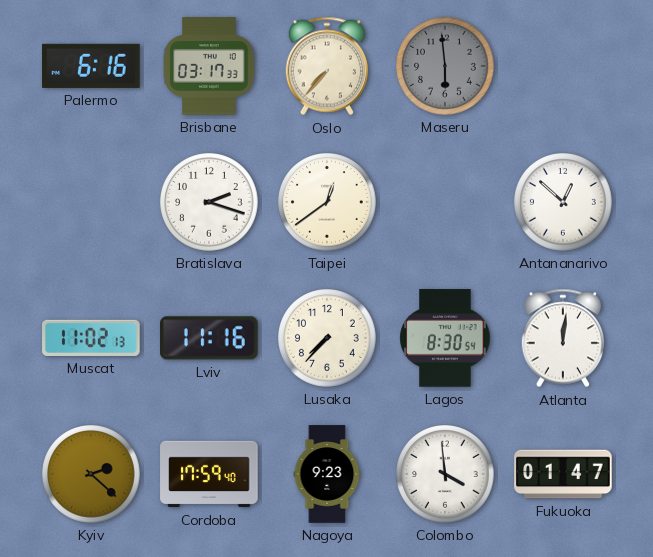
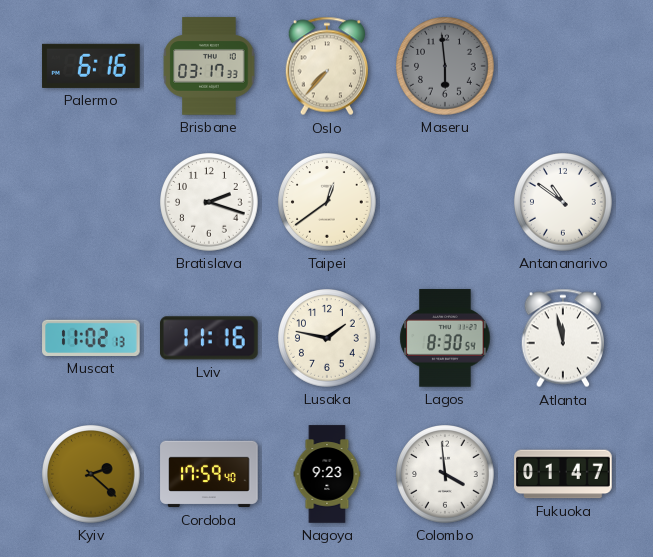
Antananarivo: 12:52 -> 10:51
Lusaka: 7:37 -> 1:47
Atlanta: 12:01 -> 11:58
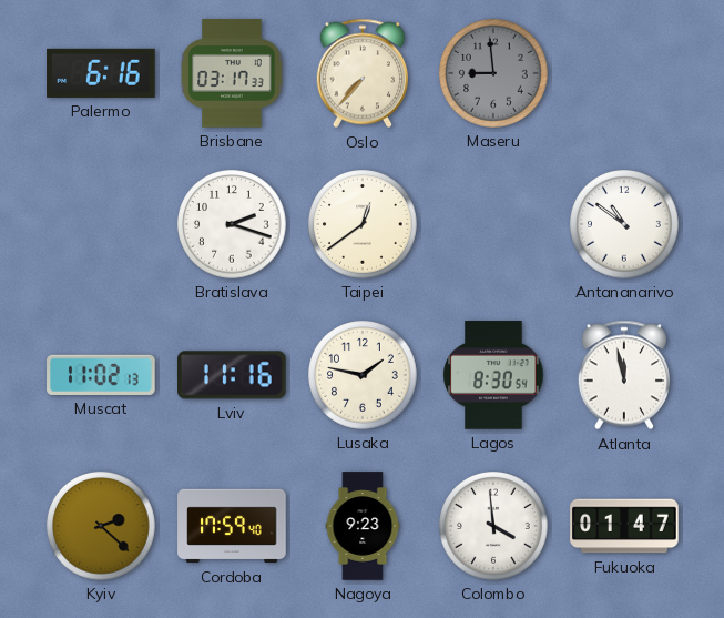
Maseru: 5:59 -> 8:59
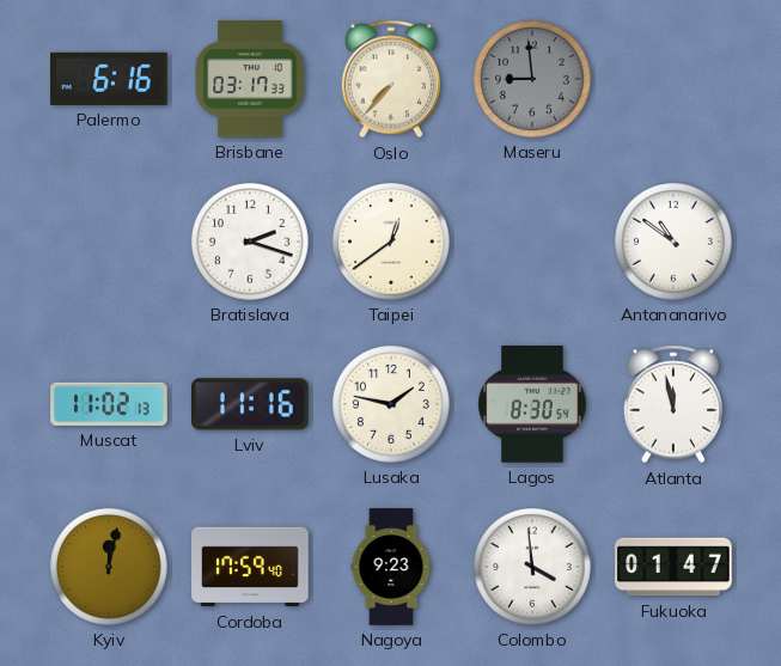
Kyiv: 2:22 -> 12:02
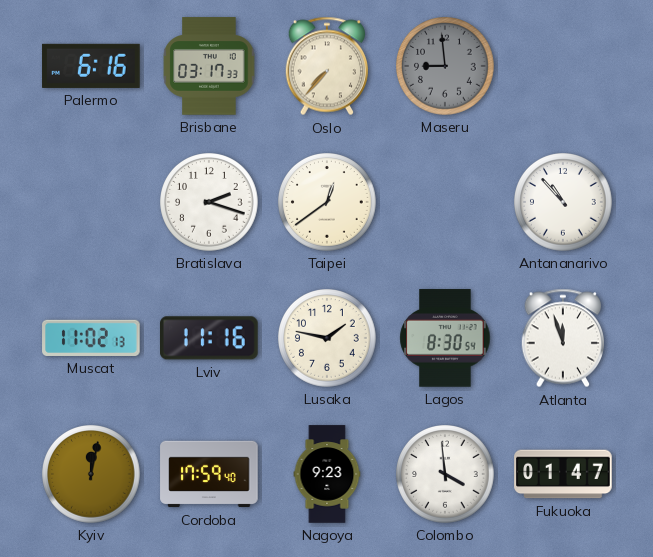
Antananarivo: 10:51 -> 10:53
Atlanta: 11:58 -> 11:57
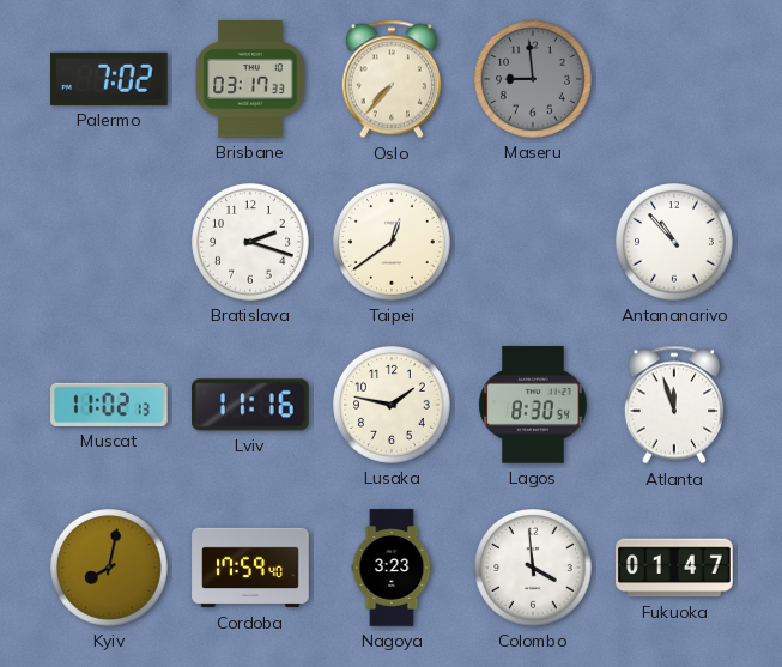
Palermo: 6:16 -> 7:02
Kyiv: 12:02 -> 8:02
Nagoya: 9:23 -> 3:23
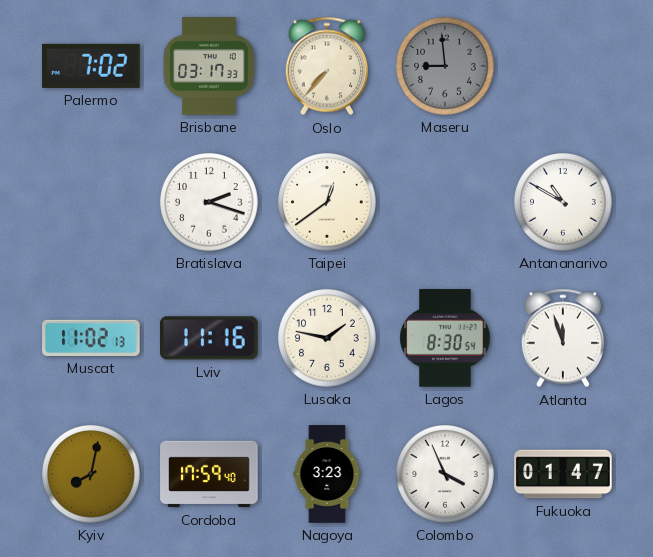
Antananarivo: 10:53 -> 10:50
Colombo: 3:59 -> 3:56
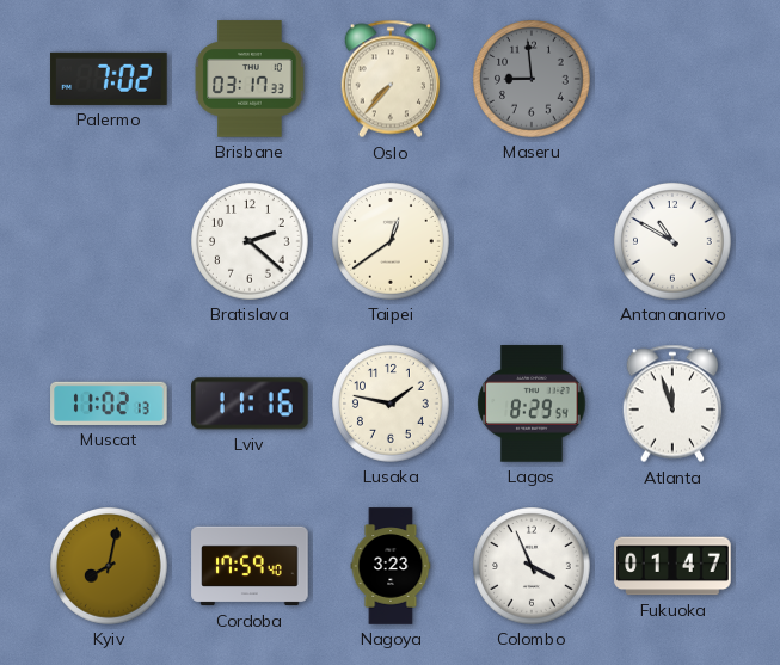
Bratislava: 2:18 -> 2:22
Lagos: 8:30 -> 8:29
